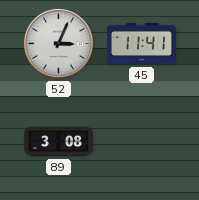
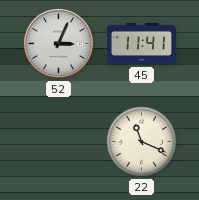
89: 3:08 -> none
22: none -> 11:19
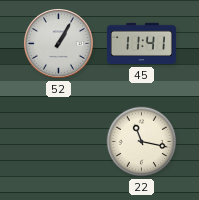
52: 3:04 -> 1:05
22: 11:19 -> 11:17
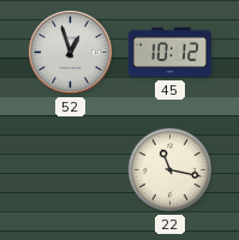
52: 1:05 -> 12:57
45: 11:41 -> 10:12
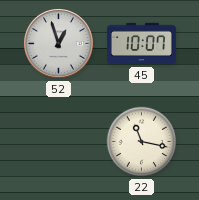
45: 10:12 -> 10:07
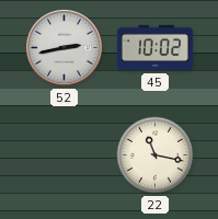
52: 12:57 -> 2:43
45: 10:07 -> 10:02
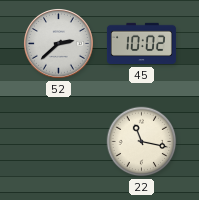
52: 2:43 -> 2:38
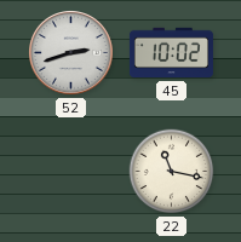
52: 2:38 -> 2:42
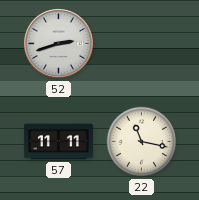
45: 10:02 -> none
57: none -> 11:11
